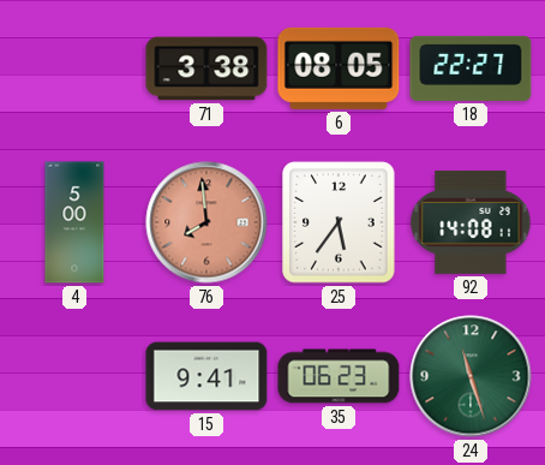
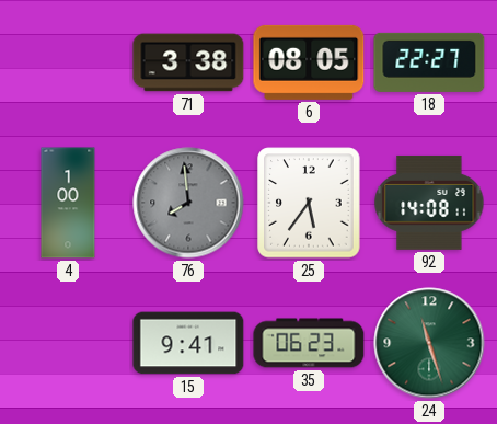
4: 5:00 -> 1:00
76 dial: salmon -> grey
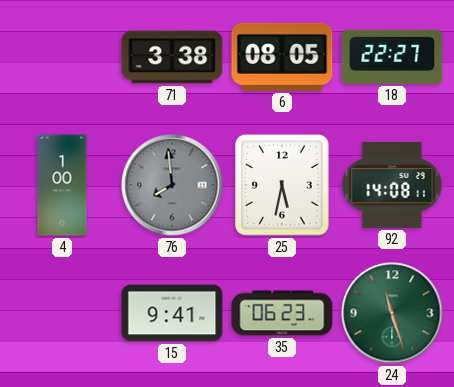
25: 5:36 -> 5:32
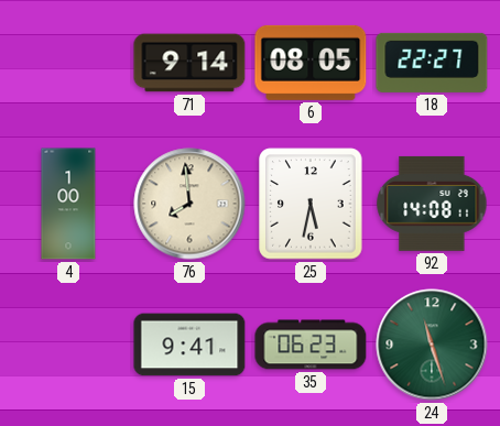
71: 3:38 -> 9:14
76 dial: grey -> cream
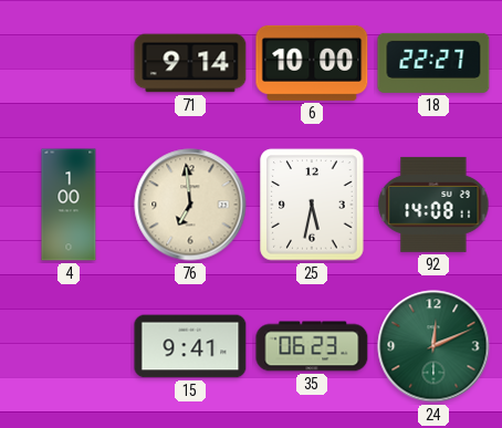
6: 08:05 -> 10:00
76: 7:59 -> 6:59
24: 11:27 -> 12:11
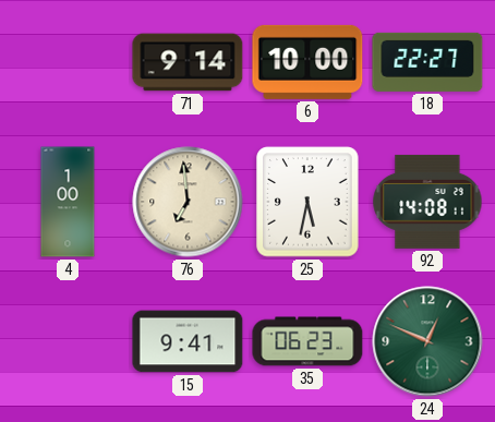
24: 12:11 -> 12:49
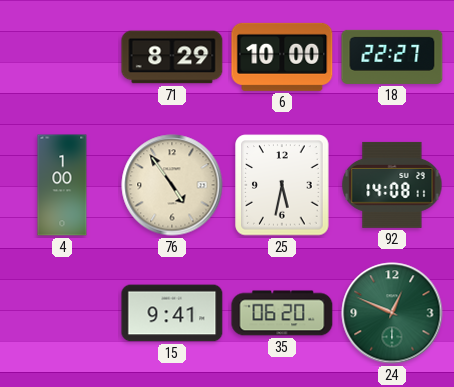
71: 9:14 -> 8:29
76: 6:59 -> 4:54
35: 06:23 -> 06:20
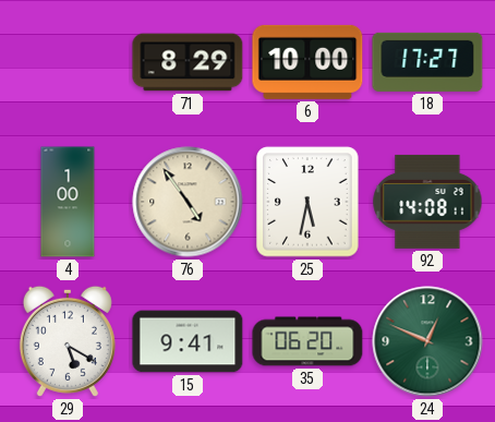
18: 22:27 -> 17:27
29: none -> 5:20
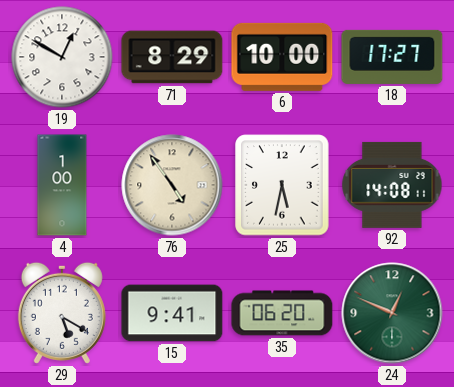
19: none -> 12:50
